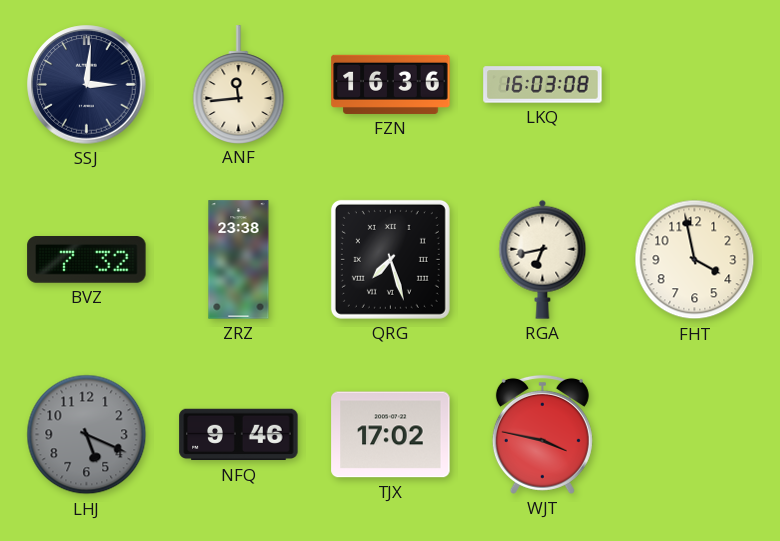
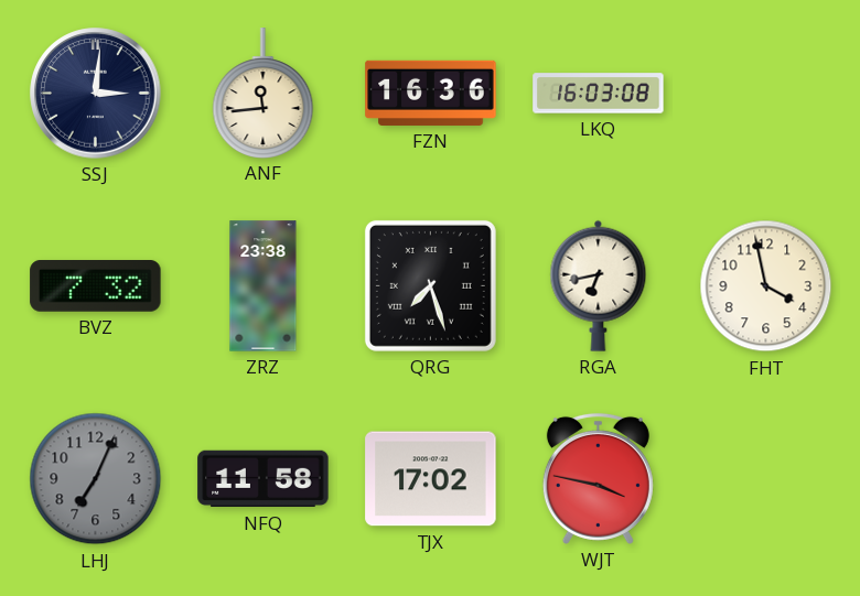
LHJ: 5:19 -> 7:04
NFQ: 9:46 -> 11:58
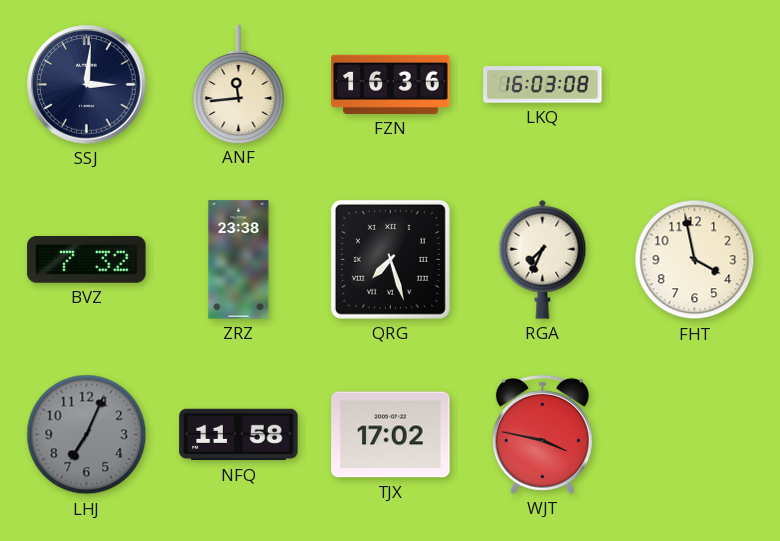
RGA: 6:43 -> 7:34
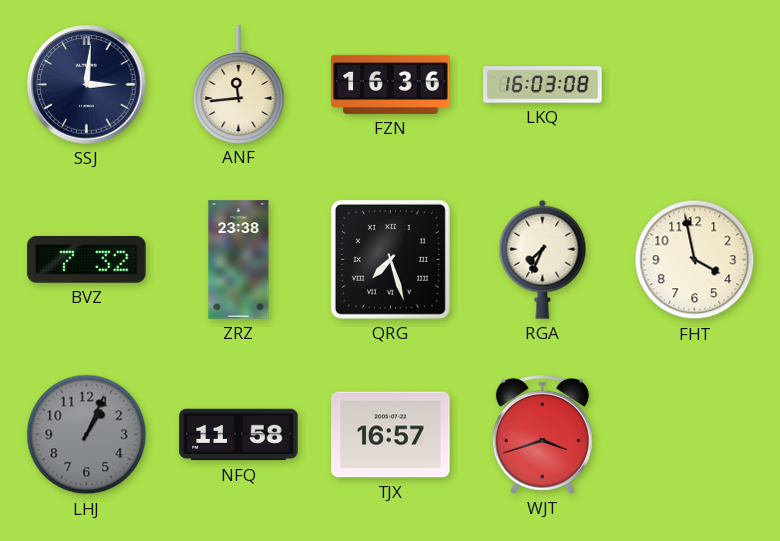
LHJ: 7:04 -> 1:04
TJX: 17:02 -> 16:57
WJT: 3:47 -> 3:42
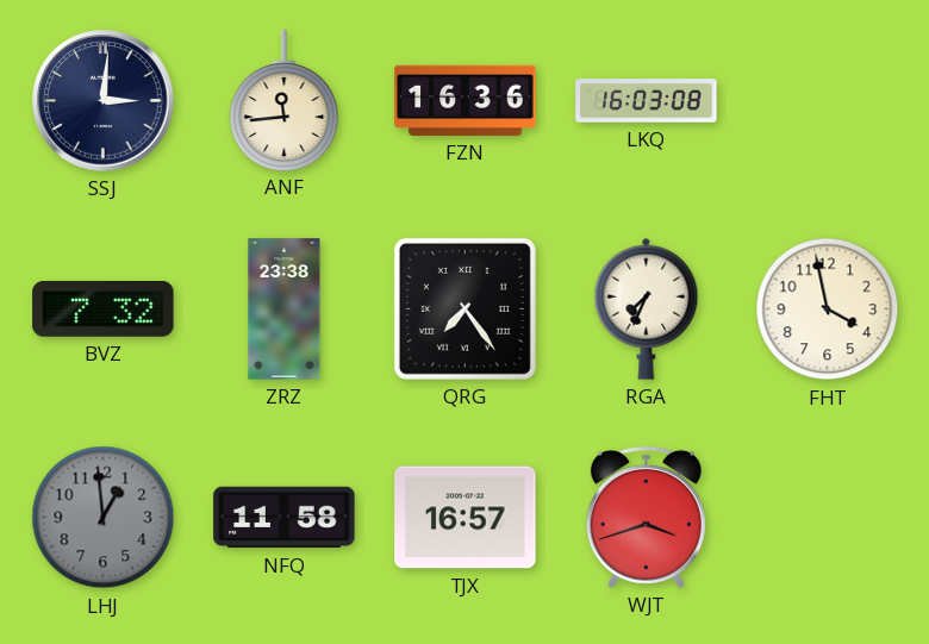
QRG: 7:27 -> 7:24
LHJ: 1:04 -> 12:59
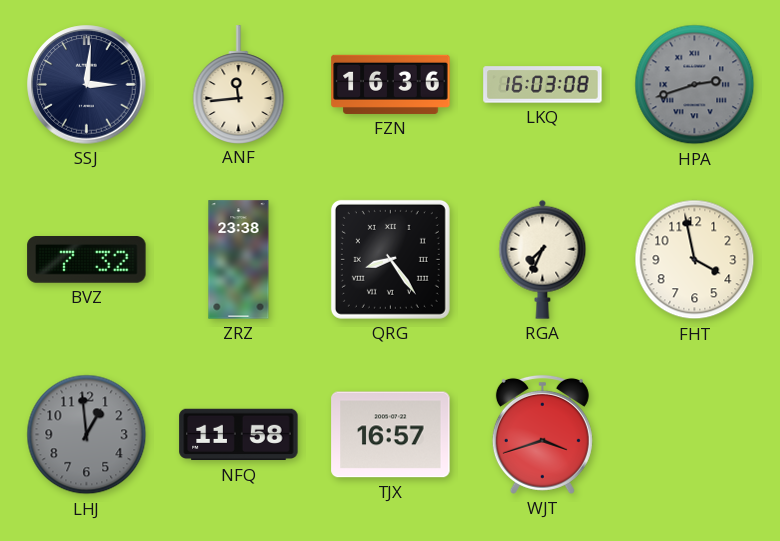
HPA: none -> 2:42
QRG: 7:24 -> 8:24
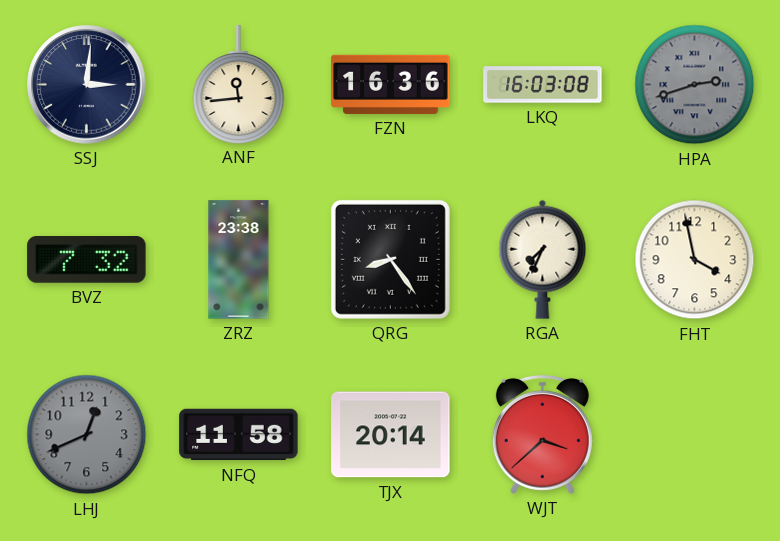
LHJ: 12:59 -> 12:41
TJX: 16:57 -> 20:14
WJT: 3:42 -> 3:38
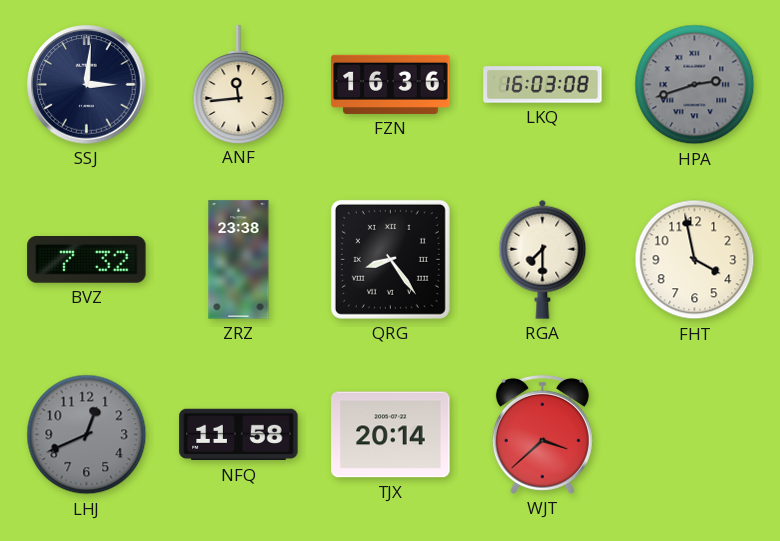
RGA: 7:34 -> 7:30
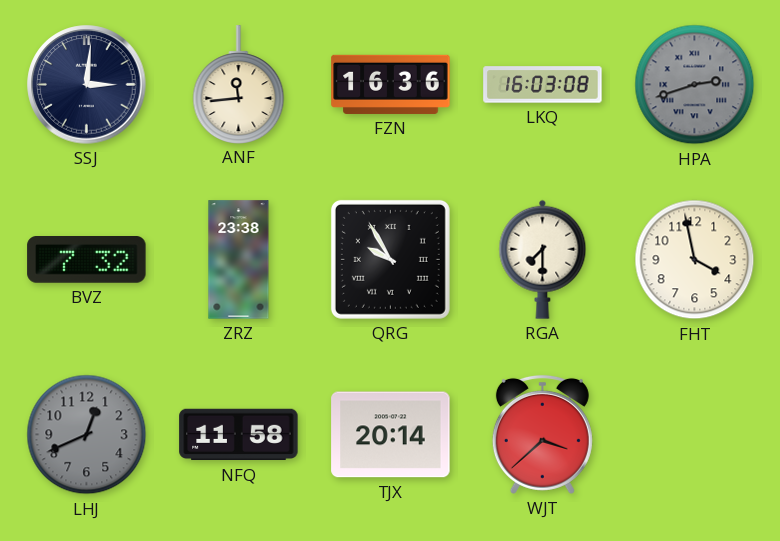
QRG: 8:24 -> 9:55
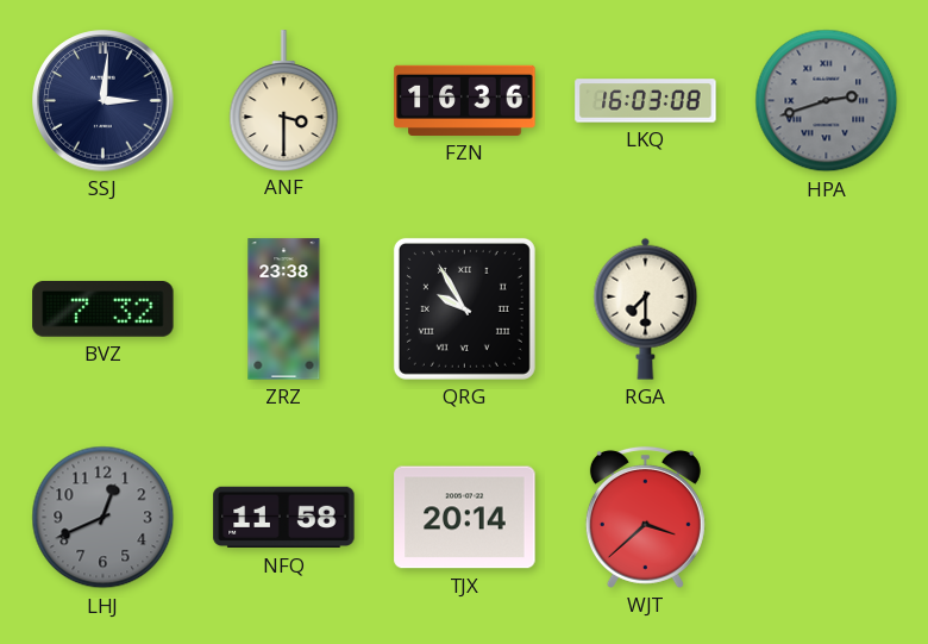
ANF: 11:44 -> 3:30
FHT: 3:58 -> none
